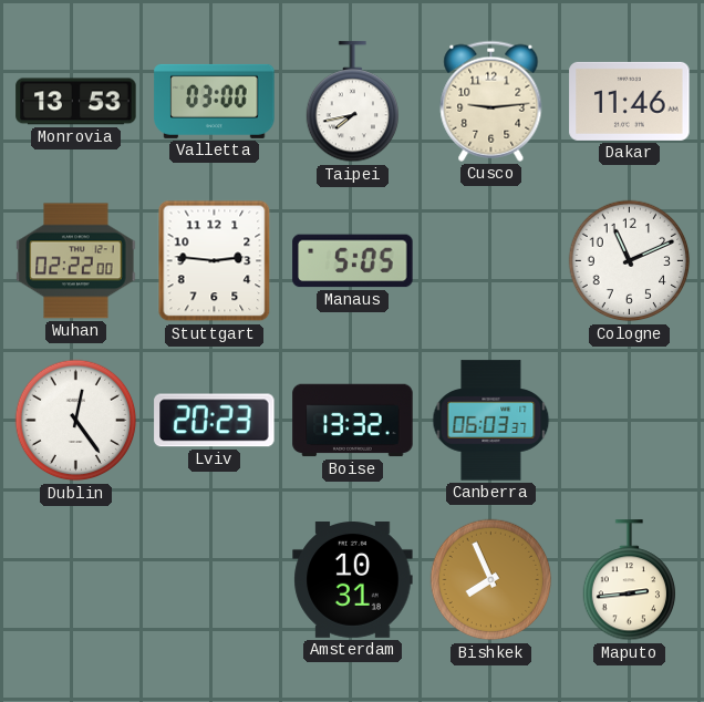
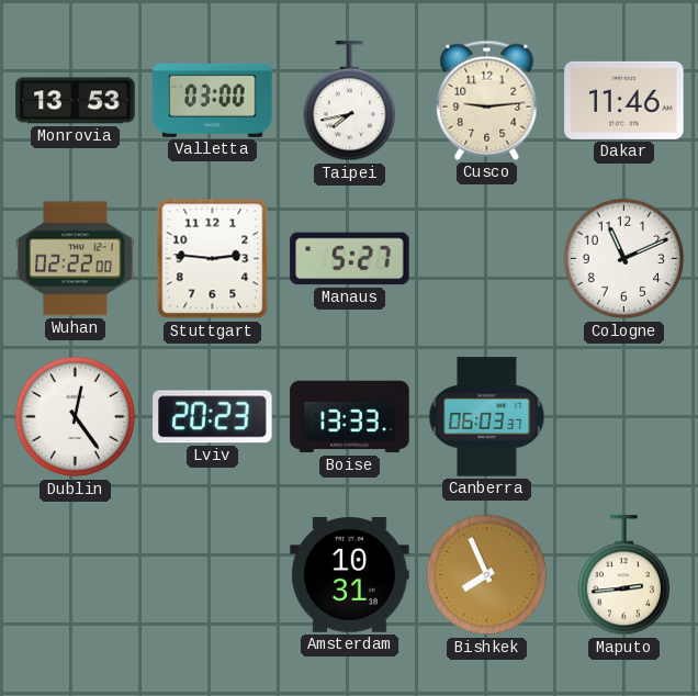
Manaus: 5:05 -> 5:27
Boise: 13:32 -> 13:33
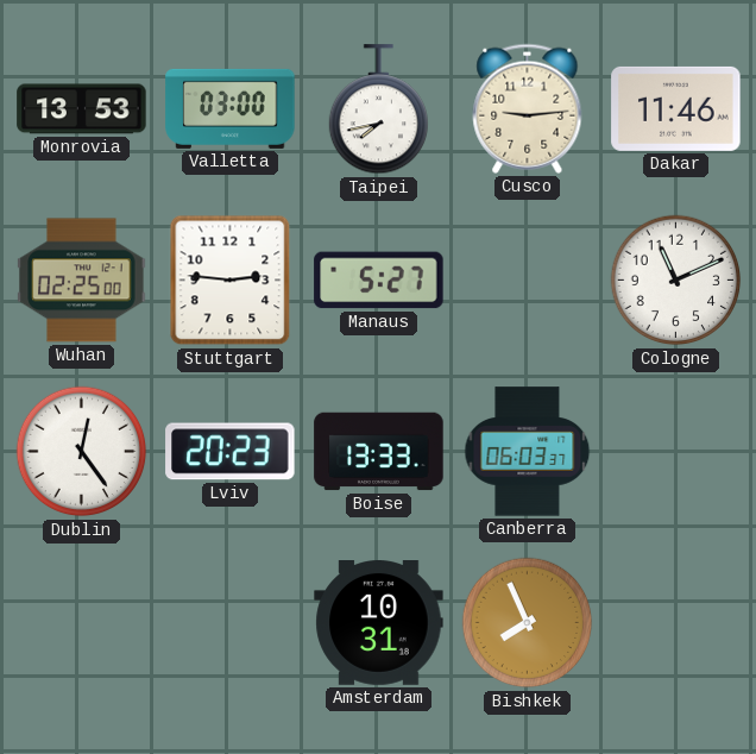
Wuhan: 02:22 -> 02:25
Maputo: 2:44 -> none
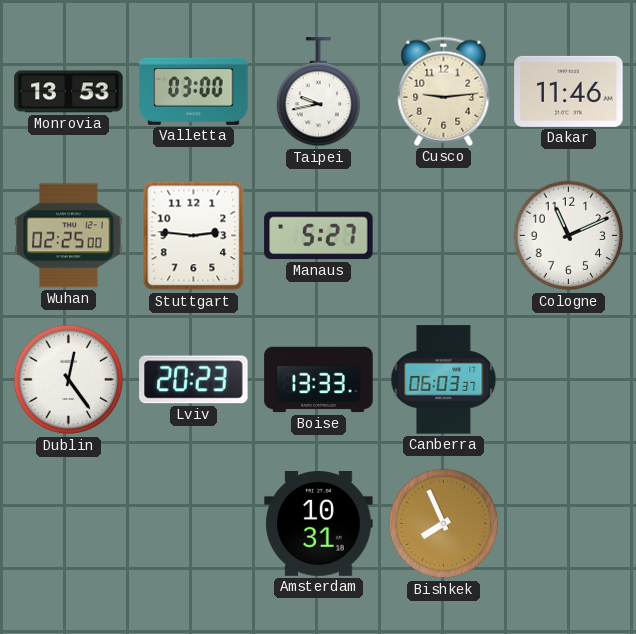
Taipei: 7:43 -> 9:43
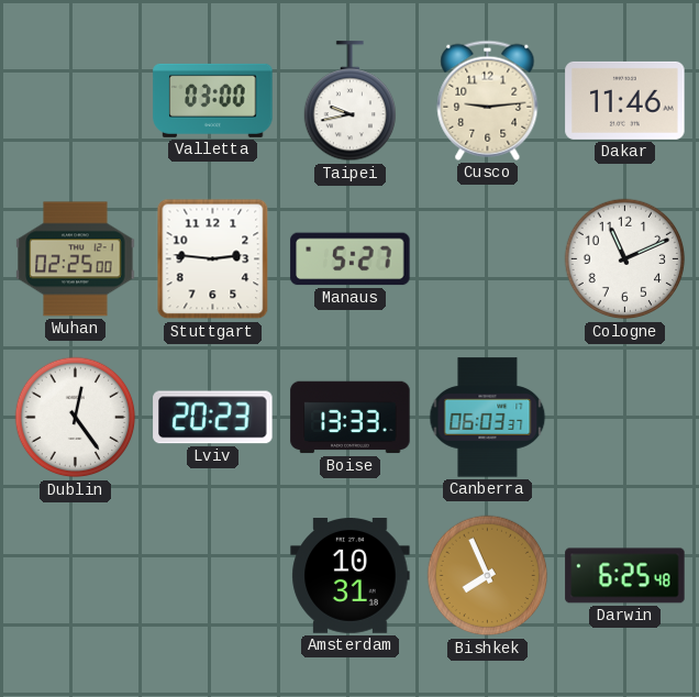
Monrovia: 13:53 -> none
Darwin: none -> 6:25
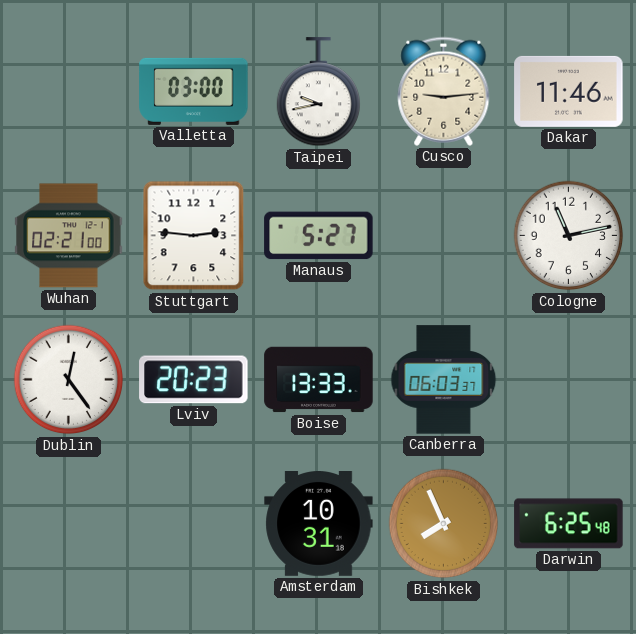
Wuhan: 02:25 -> 02:21
Cologne: 11:11 -> 11:13
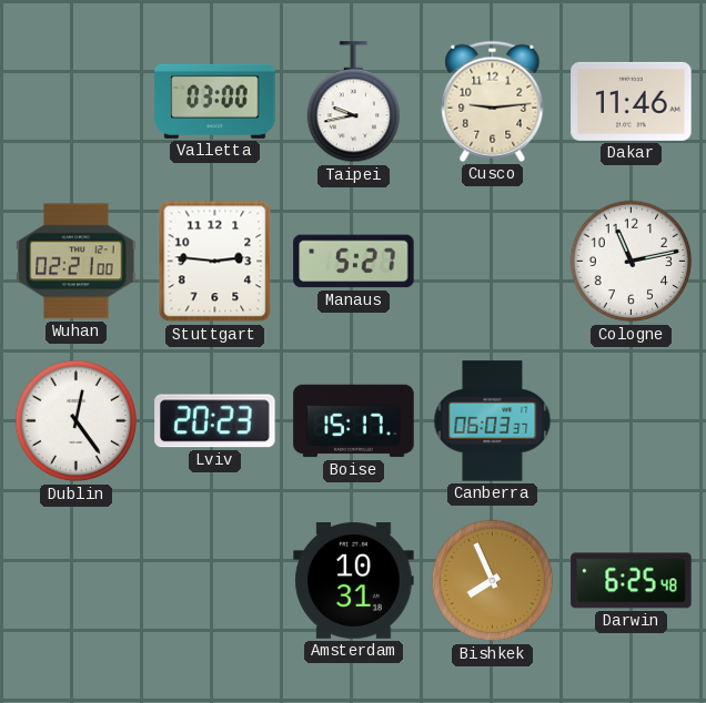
Boise: 13:33 -> 15:17
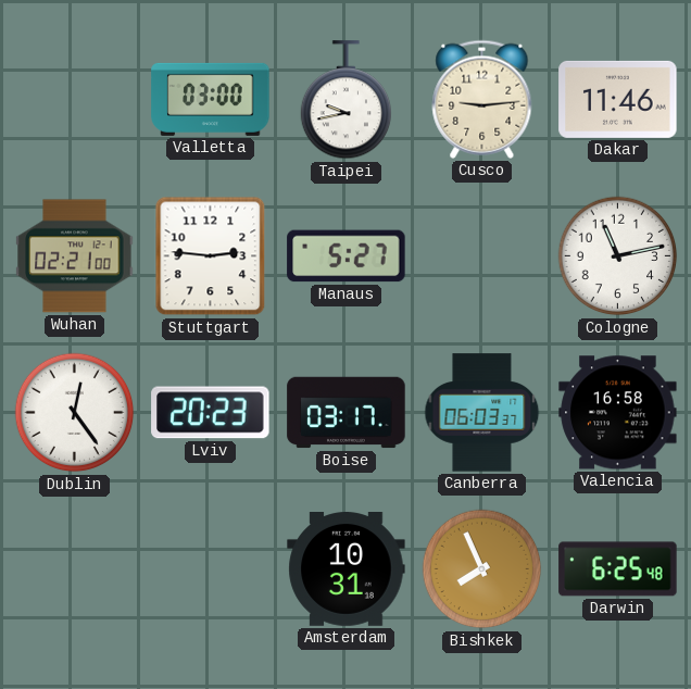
Boise: 15:17 -> 03:17
Valencia: none -> 16:58
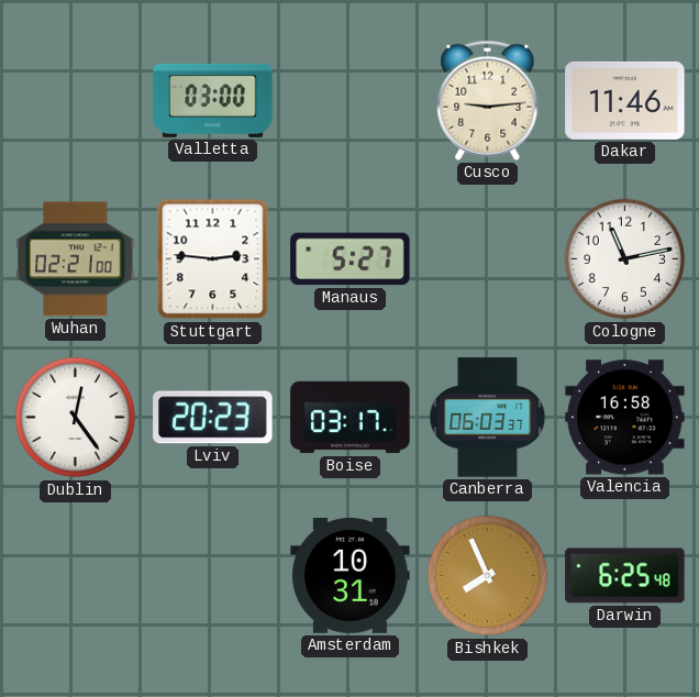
Taipei: 9:43 -> none
